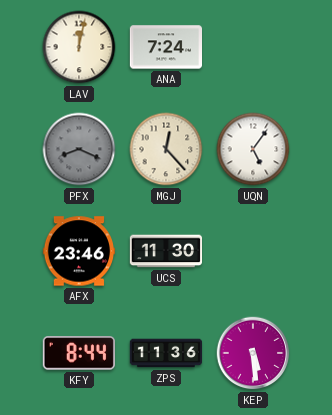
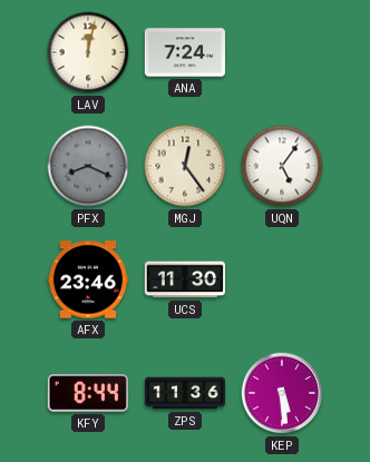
MGJ: 12:23 -> 12:24
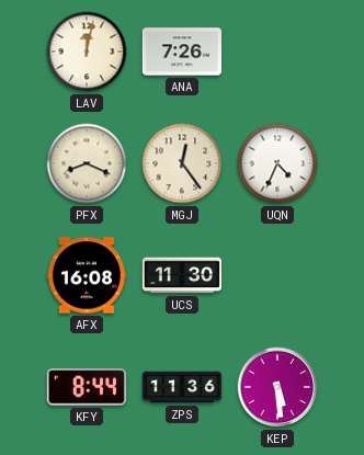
ANA: 7:24 -> 7:26
PFX dial: grey -> cream
UQN: 5:06 -> 4:34
AFX: 23:46 -> 16:08
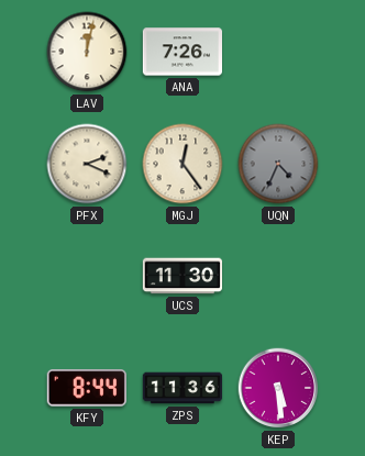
PFX: 8:19 -> 2:19
UQN dial: white -> grey
AFX: 16:08 -> none
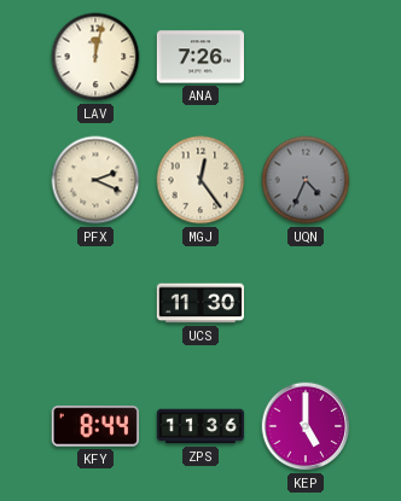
KEP: 5:29 -> 5:00
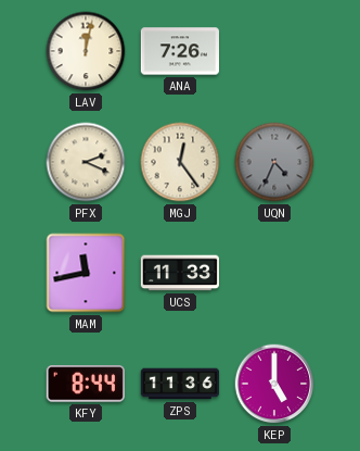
MAM: none -> 11:43
UCS: 11:30 -> 11:33
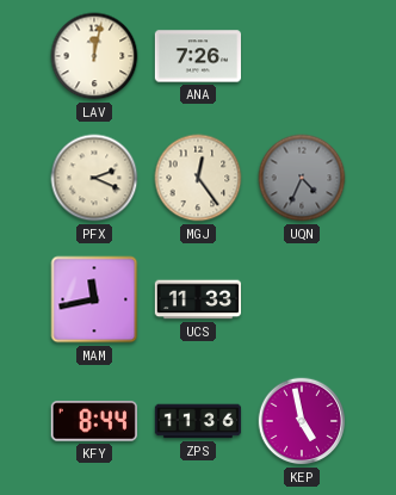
KEP: 5:00 -> 4:58
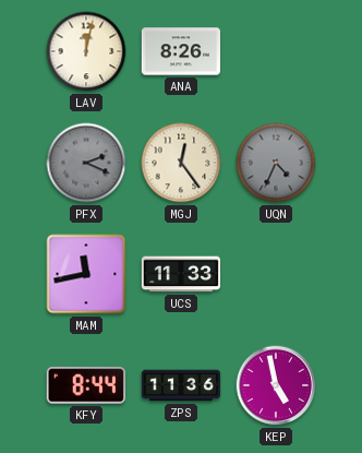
ANA: 7:26 -> 8:26
PFX dial: cream -> grey
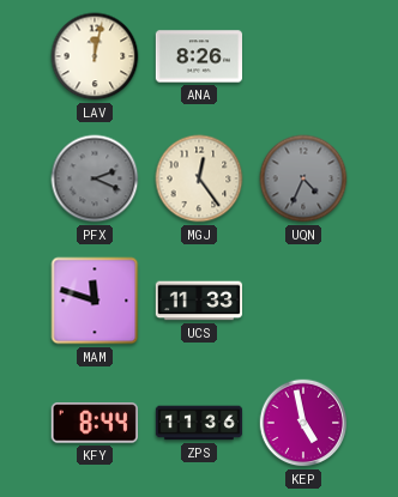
MAM: 11:43 -> 11:48
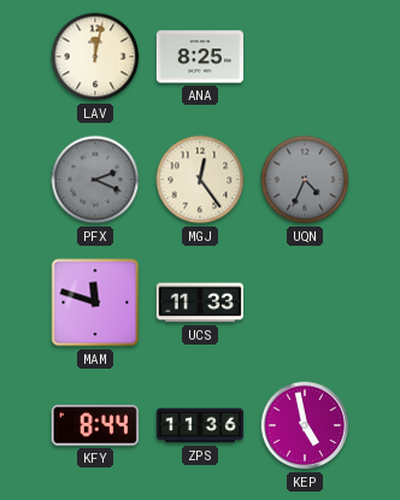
ANA: 8:26 -> 8:25
